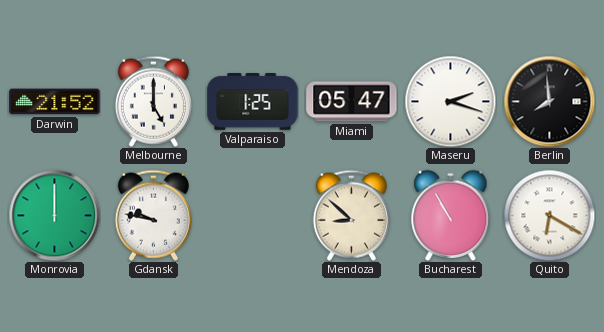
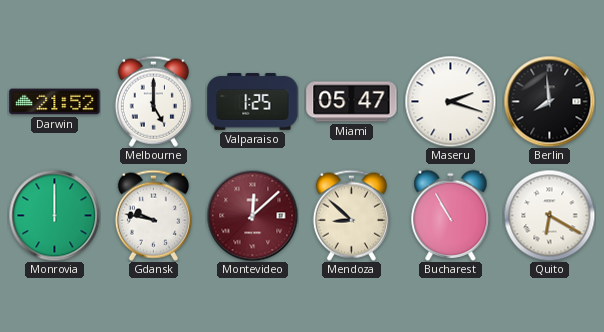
Montevideo: none -> 12:08
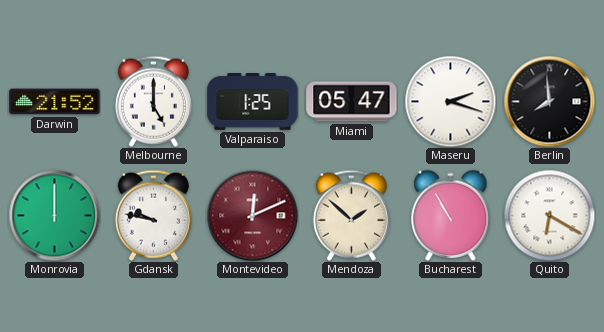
Montevideo: 12:08 -> 12:11
Mendoza: 8:52 -> 1:52
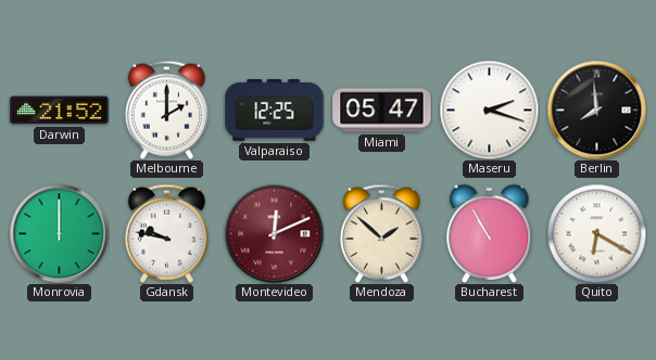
Melbourne: 5:00 -> 2:00
Valparaiso: 1:25 -> 12:25
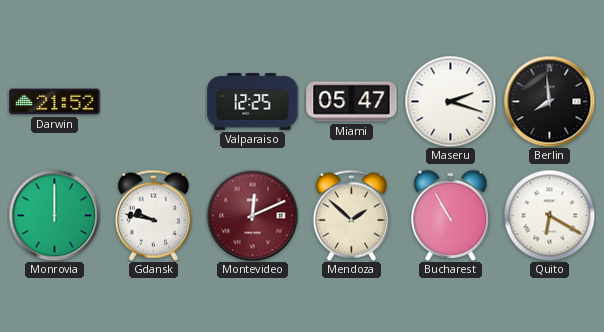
Melbourne: 2:00 -> none
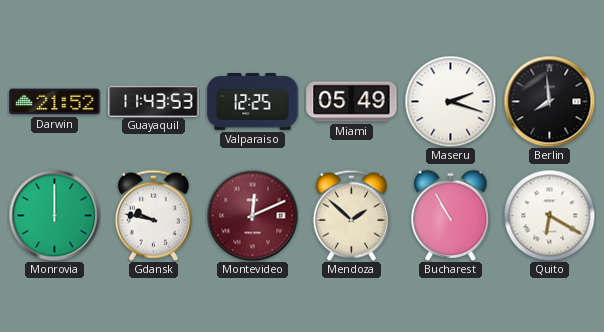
Guayaquil: none -> 11:43
Miami: 05:47 -> 05:49
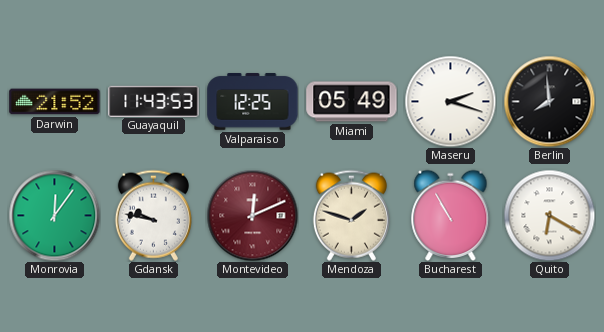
Monrovia: 12:00 -> 12:06
Mendoza: 1:52 -> 1:48
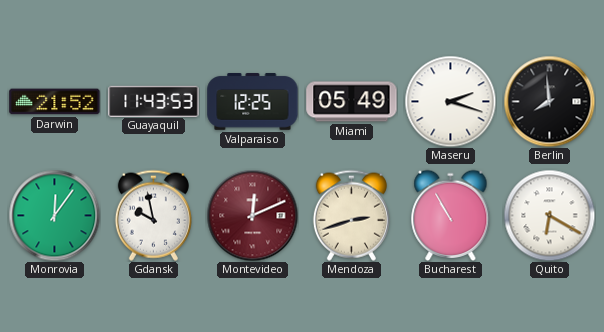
Gdansk: 9:47 -> 9:58
Mendoza: 1:48 -> 2:42
